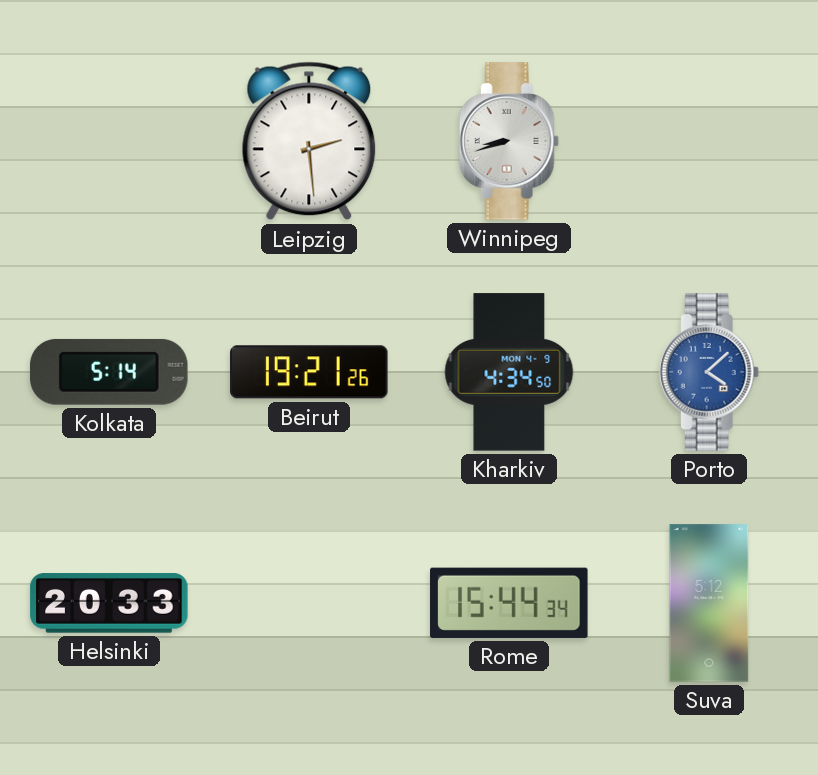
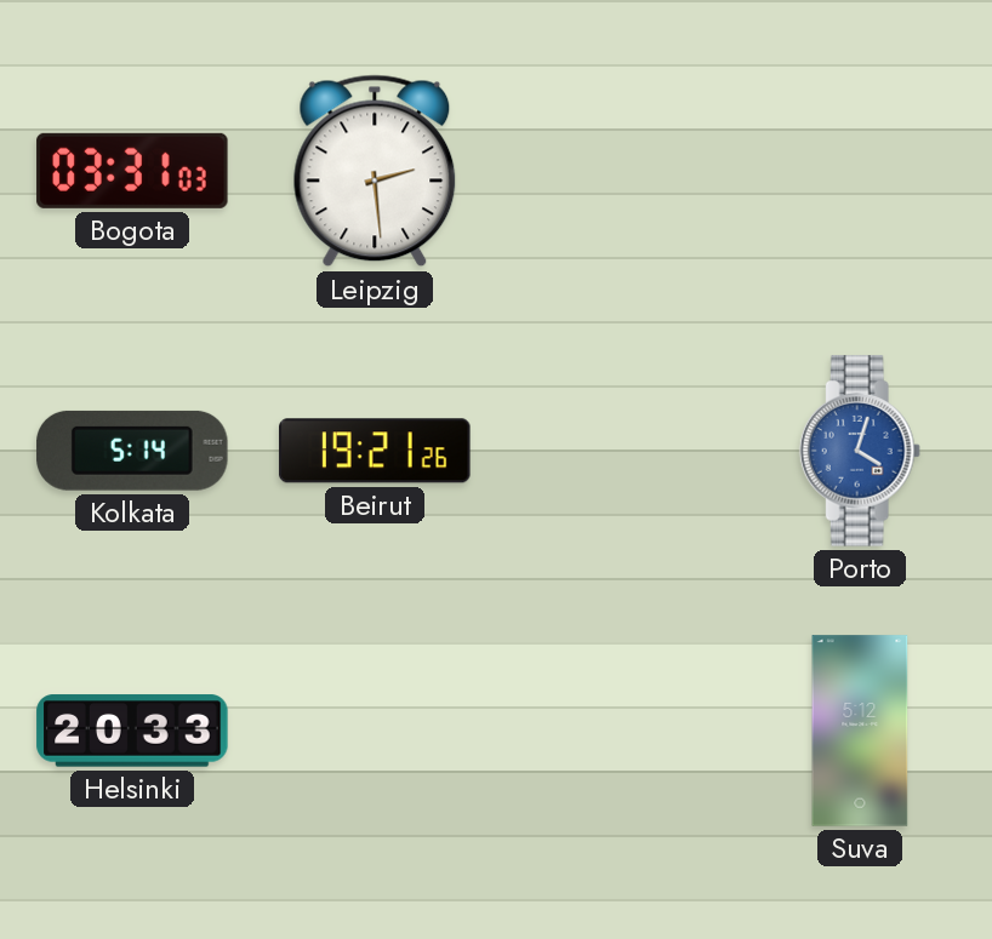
Bogota: none -> 03:31
Winnipeg: 8:42 -> none
Kharkiv: 4:34 -> none
Porto: 4:08 -> 4:03
Rome: 15:44 -> none
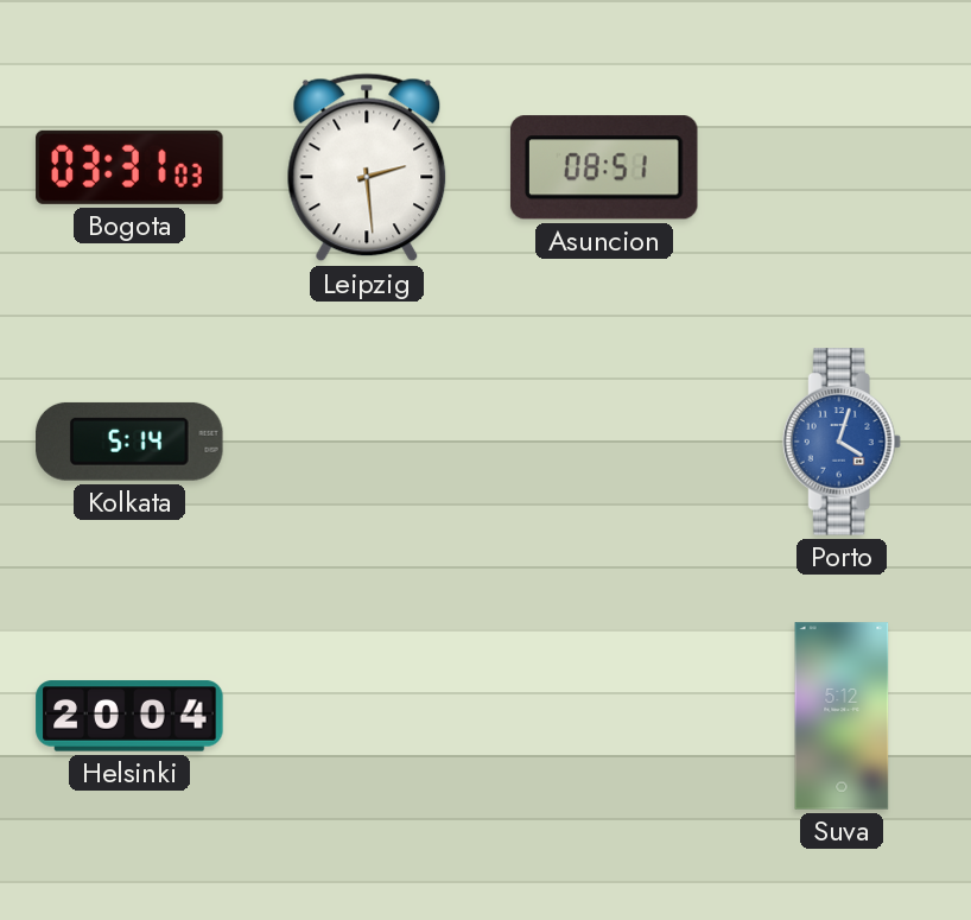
Asuncion: none -> 08:51
Beirut: 19:21 -> none
Helsinki: 20:33 -> 20:04
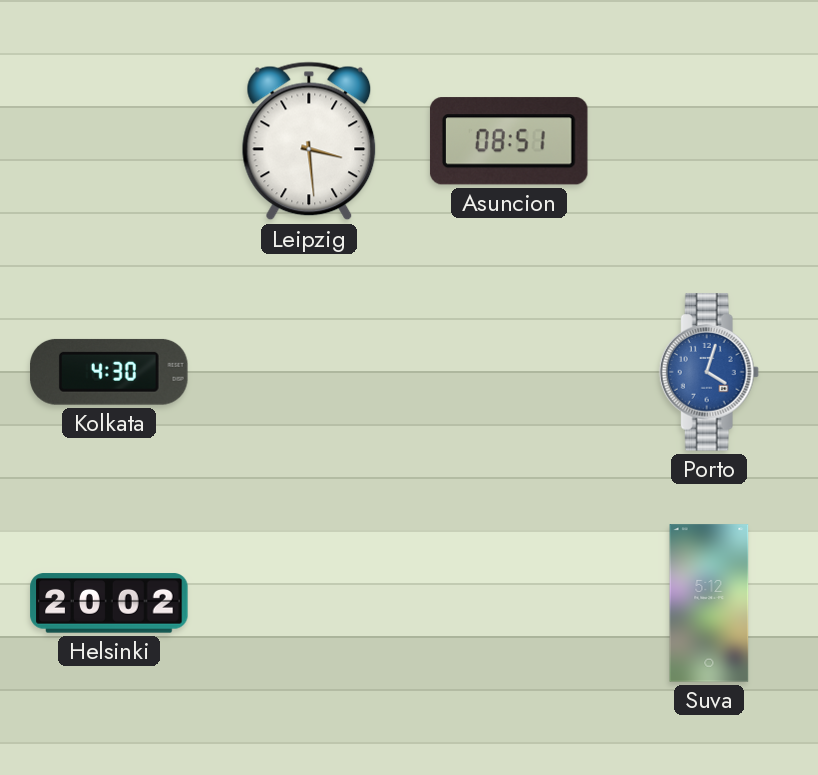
Bogota: 03:31 -> none
Leipzig: 2:29 -> 3:29
Kolkata: 5:14 -> 4:30
Helsinki: 20:04 -> 20:02
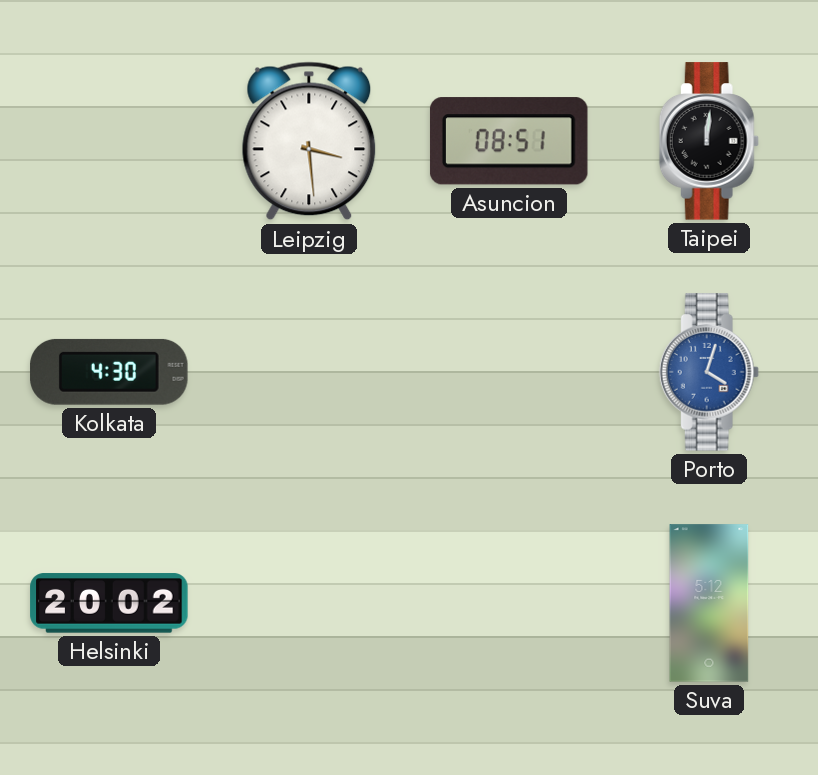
Taipei: none -> 12:01
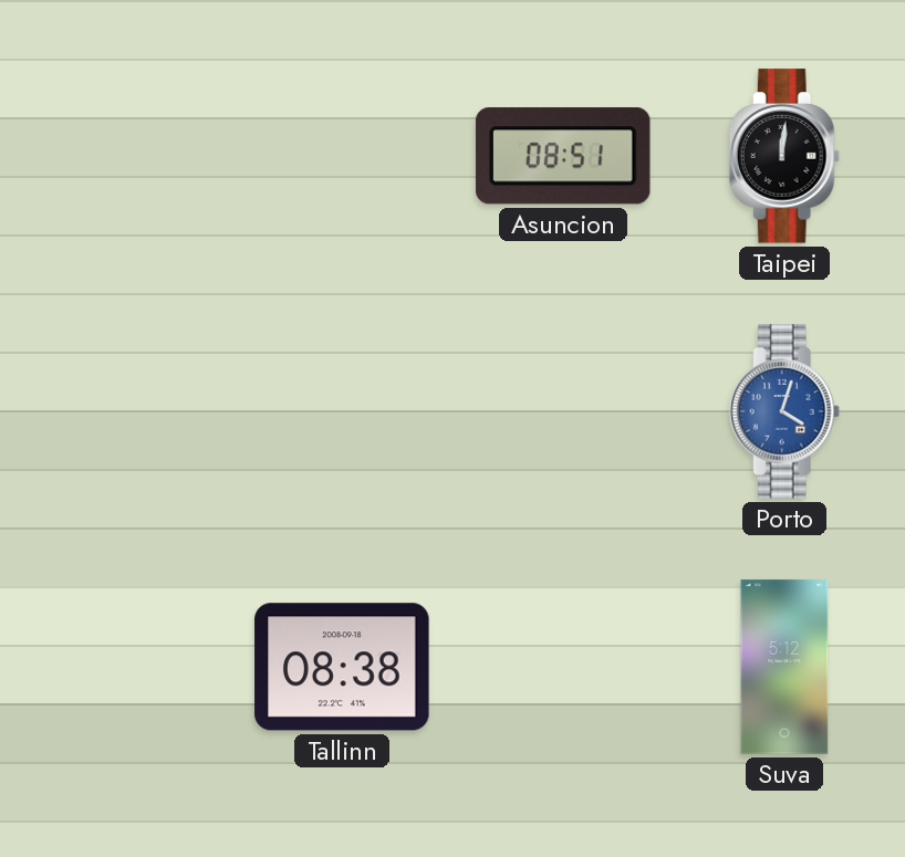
Leipzig: 3:29 -> none
Kolkata: 4:30 -> none
Helsinki: 20:02 -> none
Tallinn: none -> 08:38
